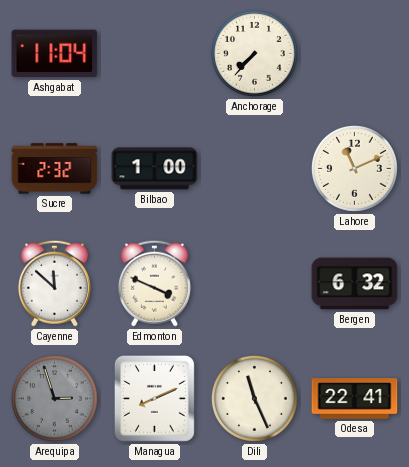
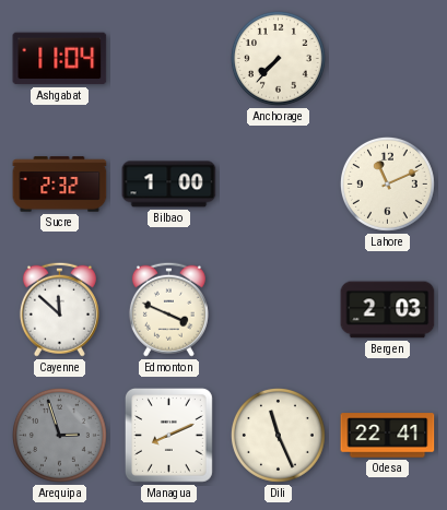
Bergen: 6:32 -> 2:03
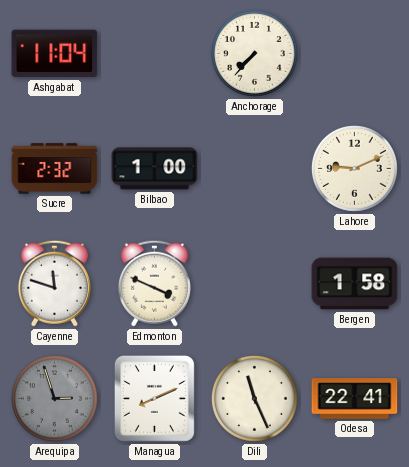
Lahore: 11:11 -> 9:11
Cayenne: 11:52 -> 11:48
Bergen: 2:03 -> 1:58
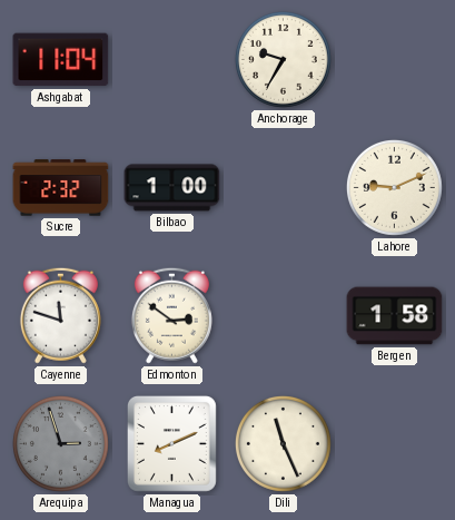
Anchorage: 7:37 -> 9:35
Edmonton: 3:49 -> 2:51
Odesa: 22:41 -> none
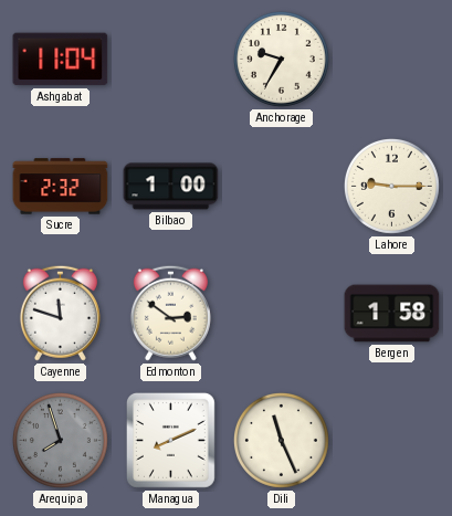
Lahore: 9:11 -> 9:15
Arequipa: 2:57 -> 7:57
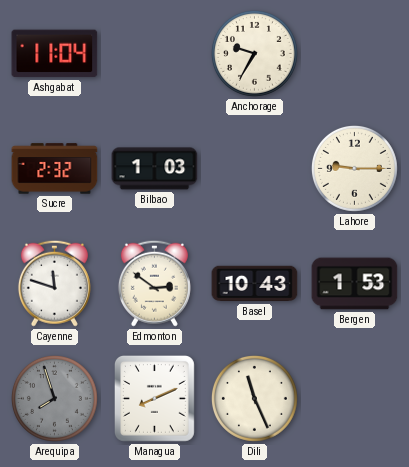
Bilbao: 1:00 -> 1:03
Basel: none -> 10:43
Bergen: 1:58 -> 1:53
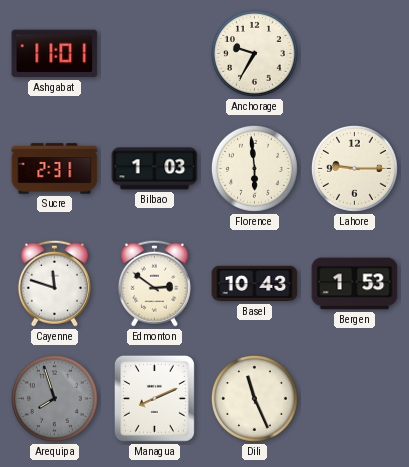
Ashgabat: 11:04 -> 11:01
Sucre: 2:32 -> 2:31
Florence: none -> 5:59
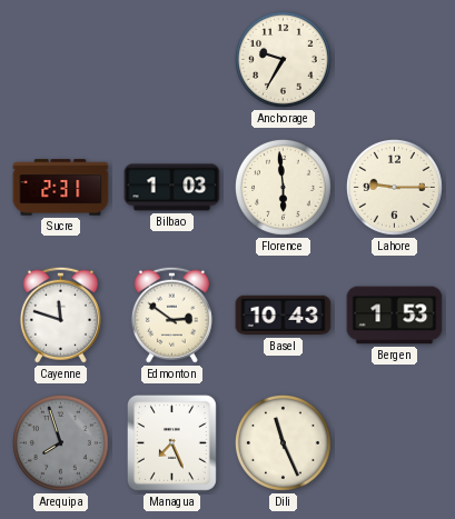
Ashgabat: 11:01 -> none
Managua: 8:11 -> 7:26
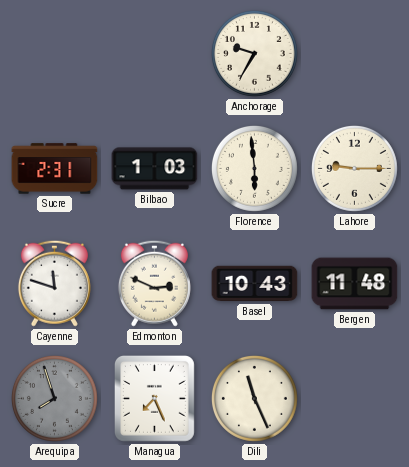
Edmonton: 2:51 -> 2:49
Bergen: 1:53 -> 11:48
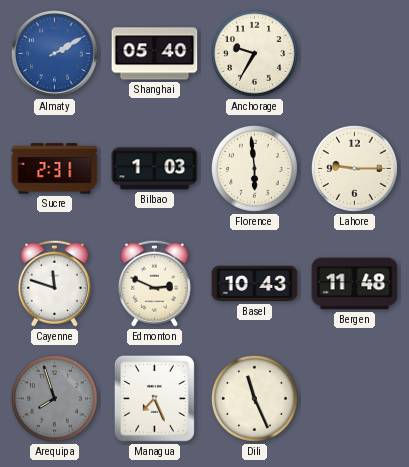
Almaty: none -> 2:10
Shanghai: none -> 05:40
